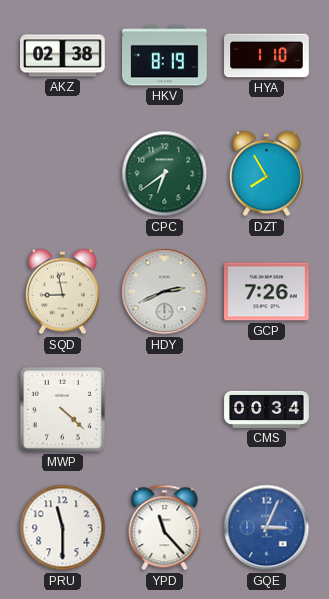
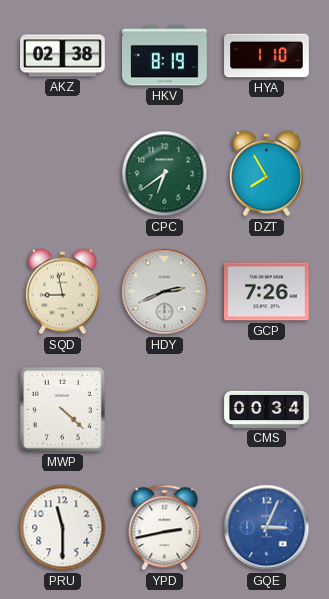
YPD: 11:23 -> 2:43
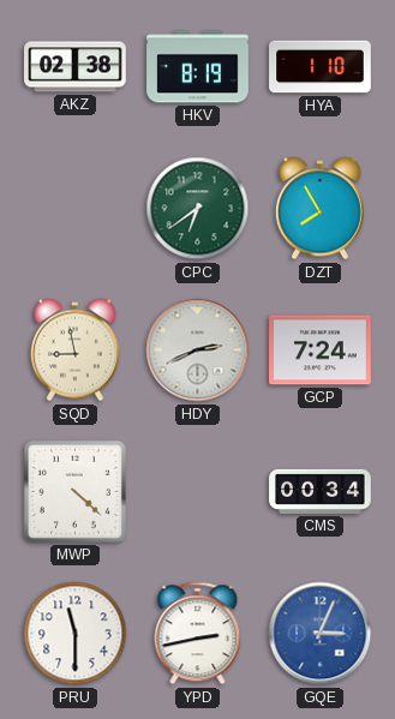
GCP: 7:26 -> 7:24
